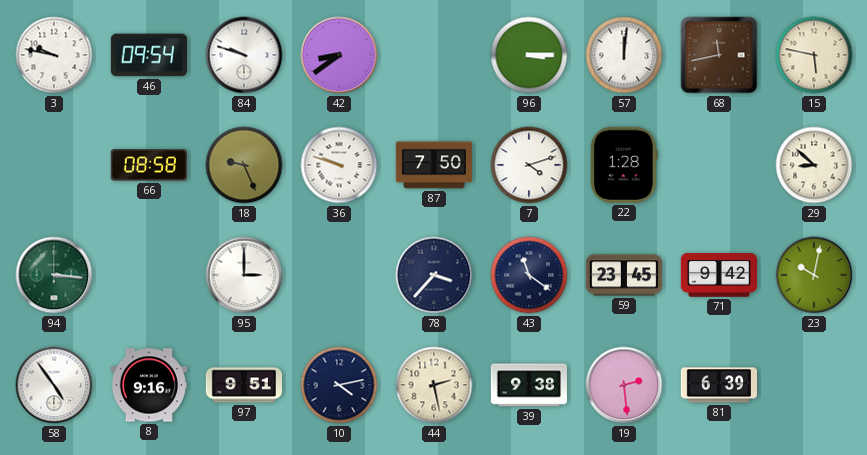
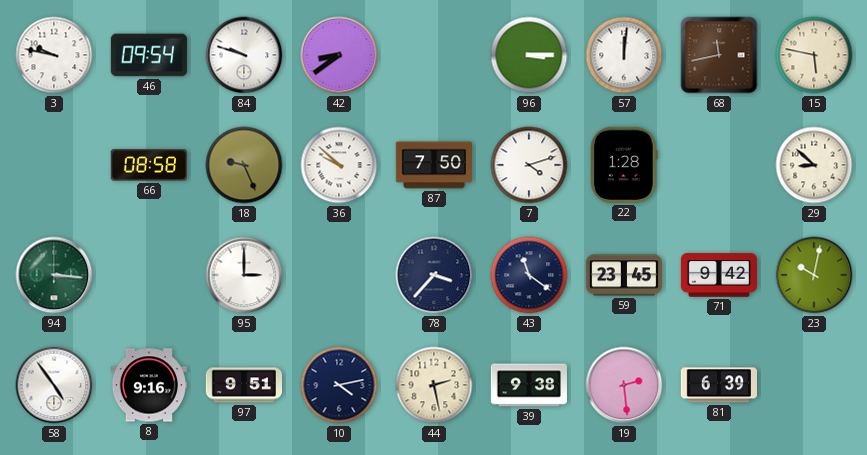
36: 9:48 -> 9:52
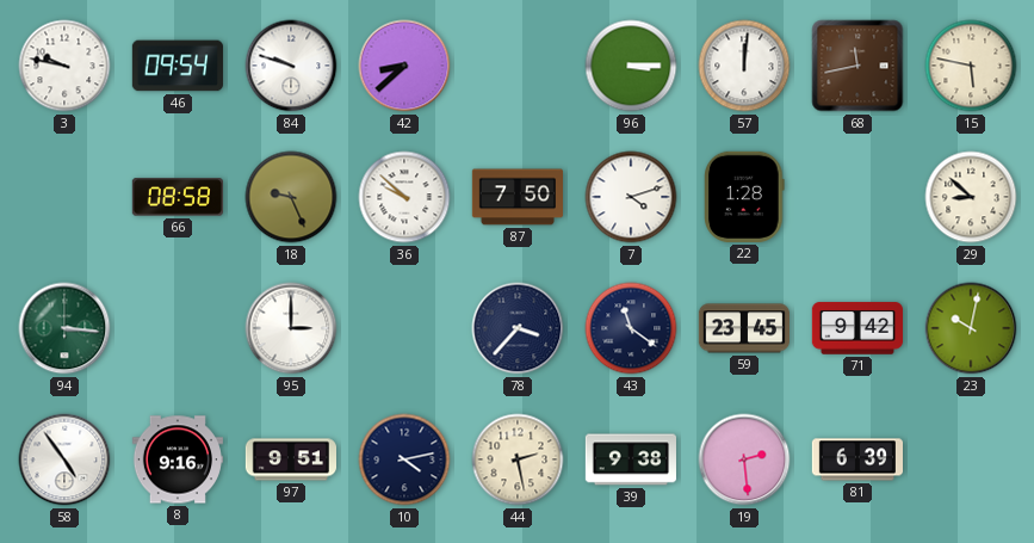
42: 8:39 -> 8:38
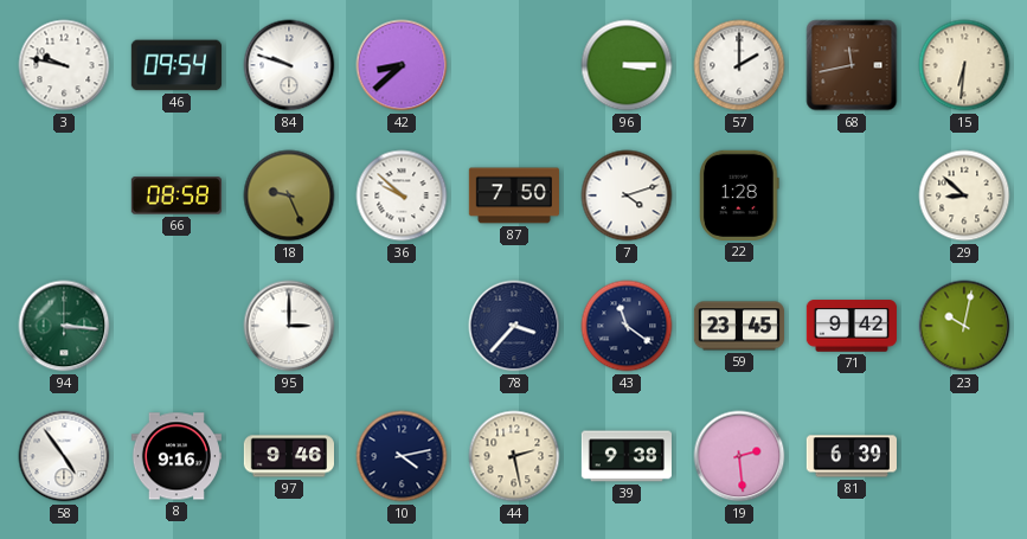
57: 12:01 -> 2:00
15: 5:47 -> 6:31
97: 9:51 -> 9:46
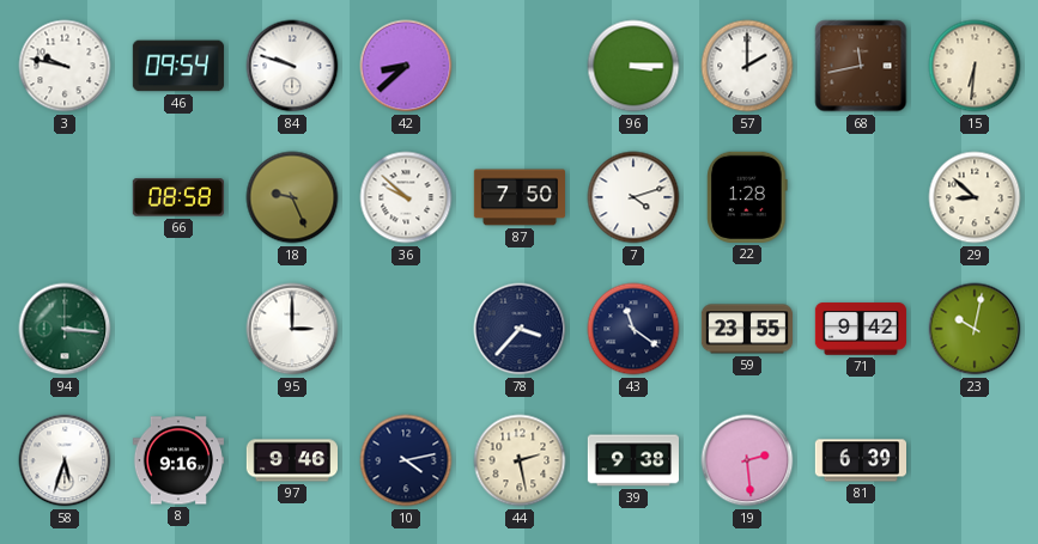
59: 23:45 -> 23:55
58: 4:54 -> 5:33
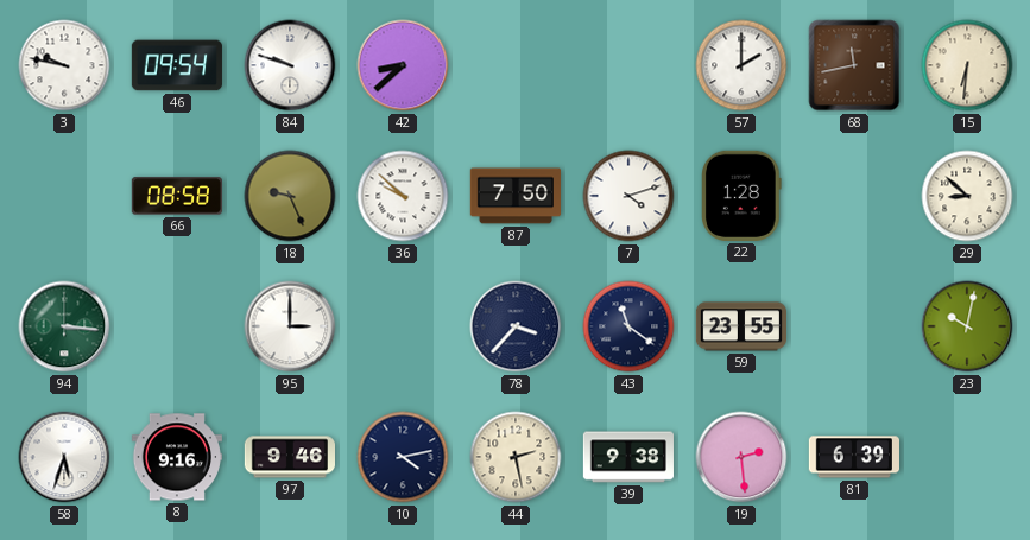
96: 3:15 -> none
71: 9:42 -> none
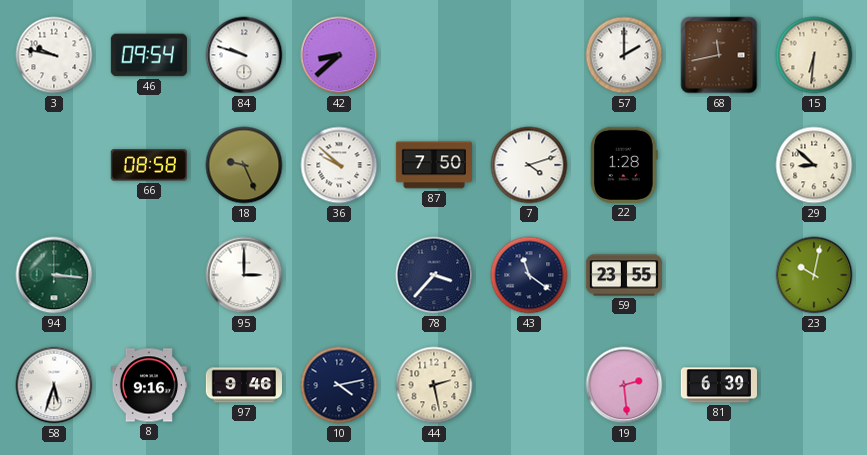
39: 9:38 -> none
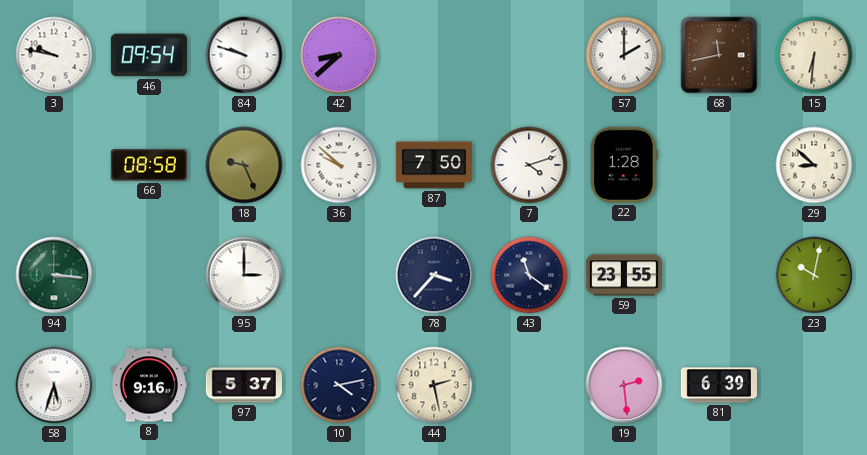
97: 9:46 -> 5:37
